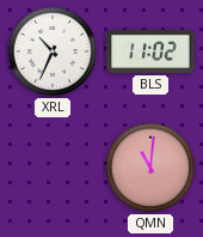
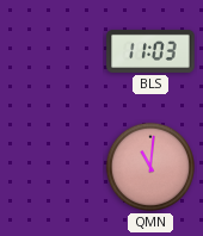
XRL: 10:34 -> none
BLS: 11:02 -> 11:03
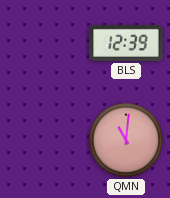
BLS: 11:03 -> 12:39
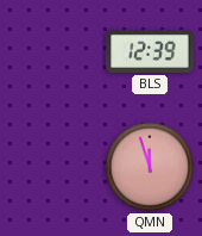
QMN: 11:01 -> 11:57
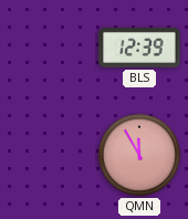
QMN: 11:57 -> 11:55
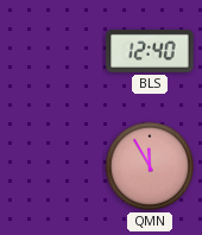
BLS: 12:39 -> 12:40
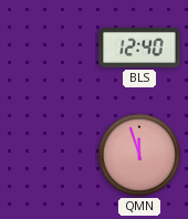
QMN: 11:55 -> 11:57
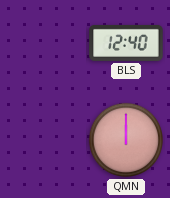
QMN: 11:57 -> 12:00
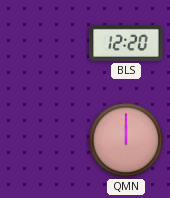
BLS: 12:40 -> 12:20
